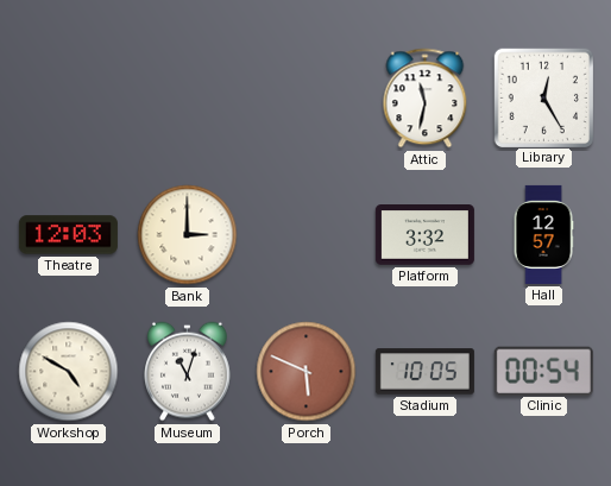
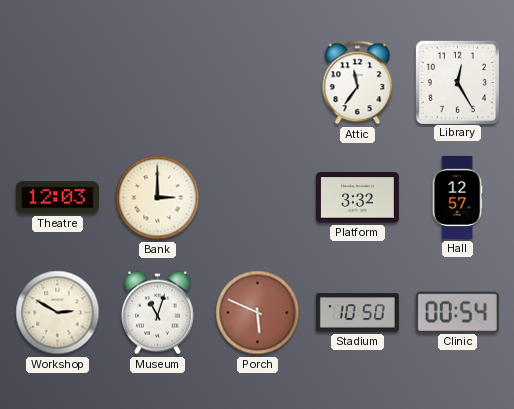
Attic: 11:32 -> 11:36
Workshop: 4:50 -> 2:50
Stadium: 10:05 -> 10:50
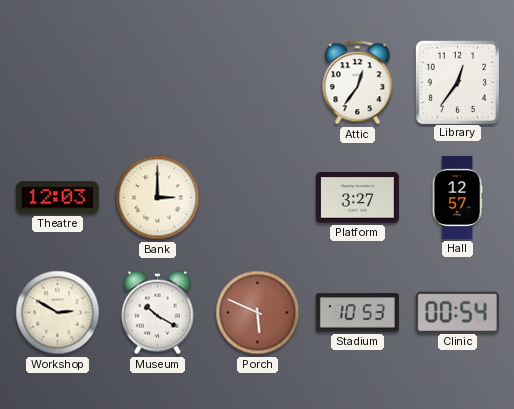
Attic: 11:36 -> 12:36
Library: 12:25 -> 12:36
Platform: 3:32 -> 3:27
Museum: 11:03 -> 10:20
Stadium: 10:50 -> 10:53
